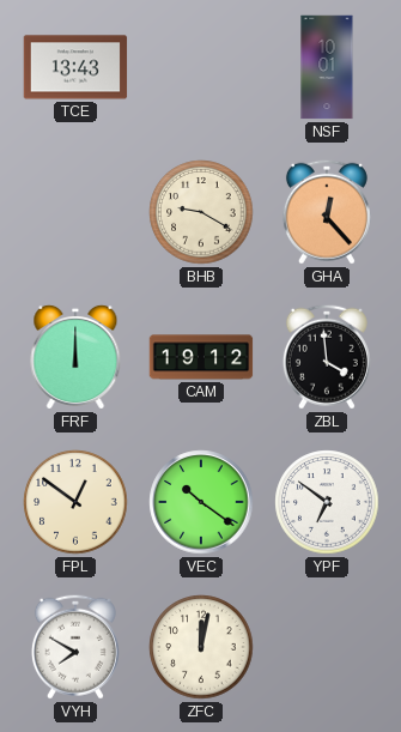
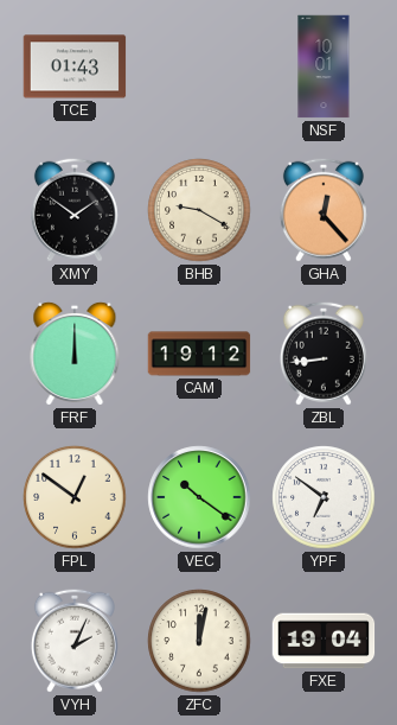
TCE: 13:43 -> 01:43
XMY: none -> 1:51
ZBL: 3:59 -> 8:44
VYH: 7:50 -> 2:04
FXE: none -> 19:04
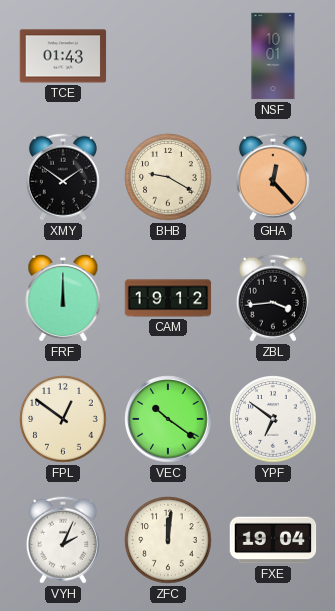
ZBL: 8:44 -> 3:44
ZFC: 12:02 -> 12:01
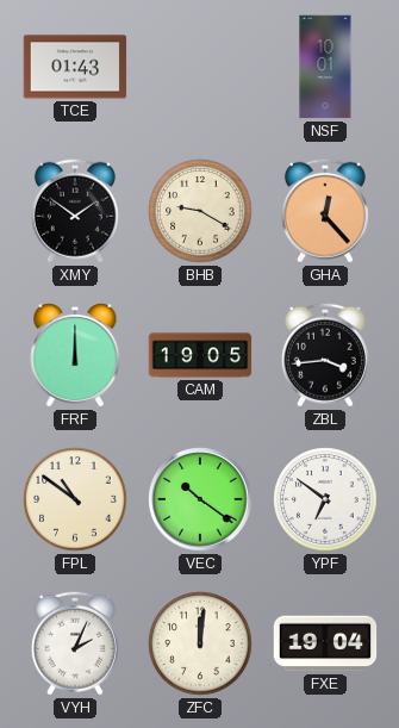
CAM: 19:12 -> 19:05
FPL: 12:51 -> 10:51
